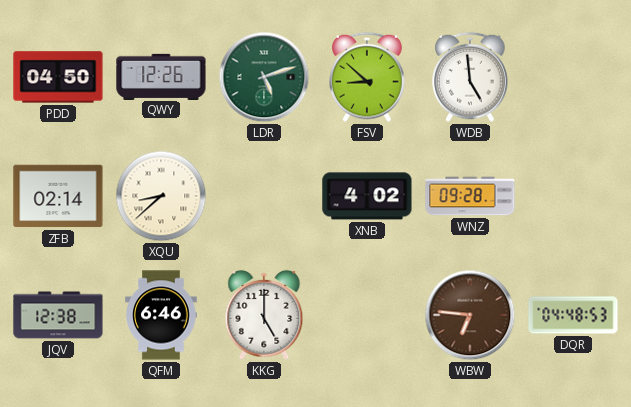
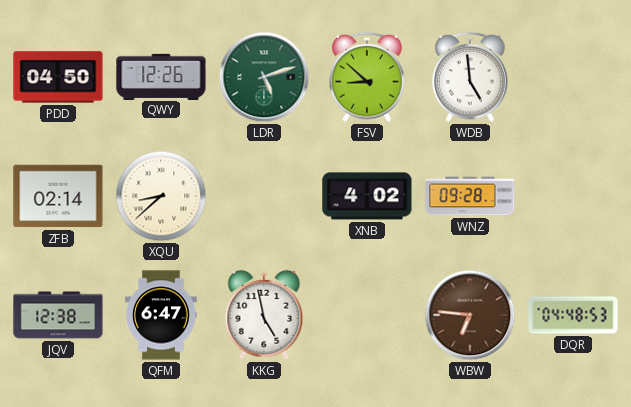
QFM: 6:46 -> 6:47
KKG: 5:00 -> 4:58
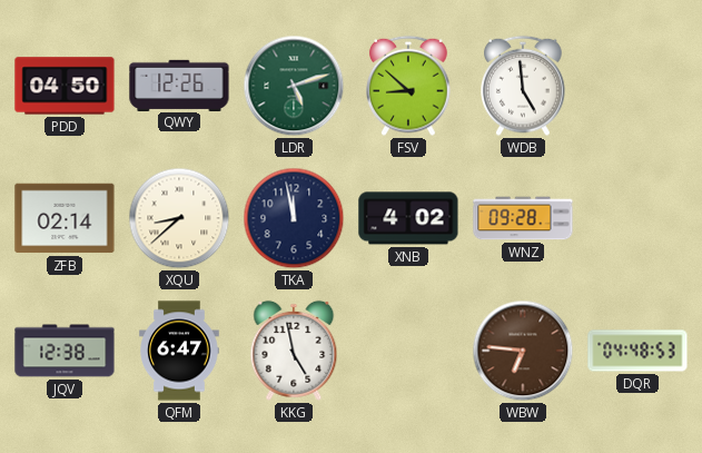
TKA: none -> 11:58
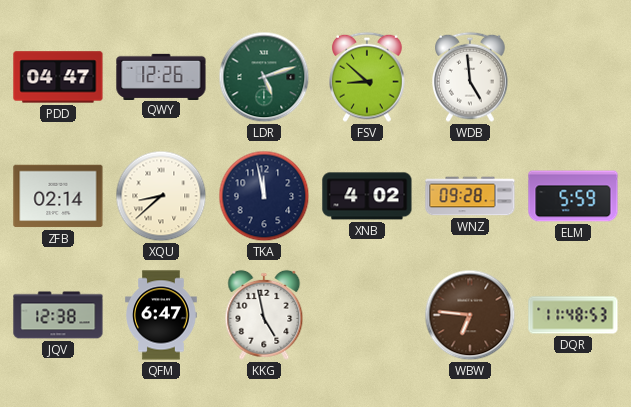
PDD: 04:50 -> 04:47
ELM: none -> 5:59
DQR: 04:48 -> 11:48
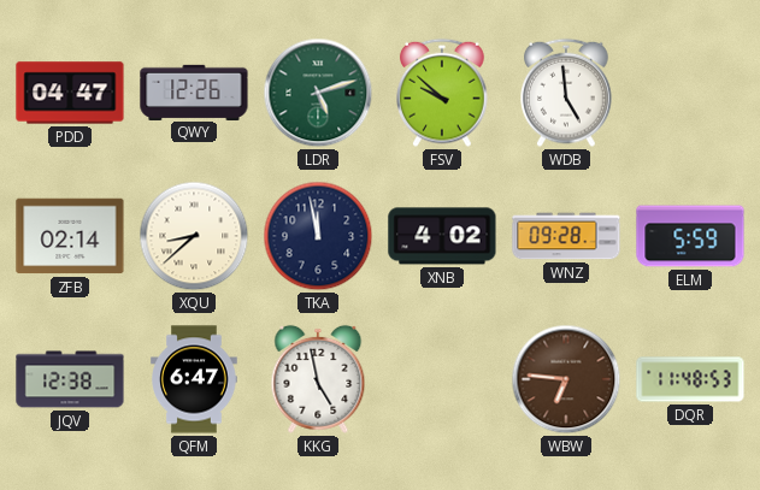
FSV: 8:52 -> 9:52
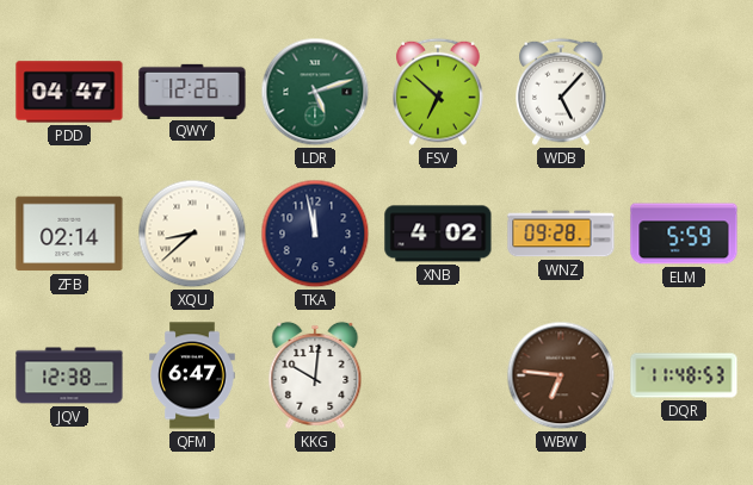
FSV: 9:52 -> 6:52
WDB: 4:59 -> 5:07
KKG: 4:58 -> 10:01
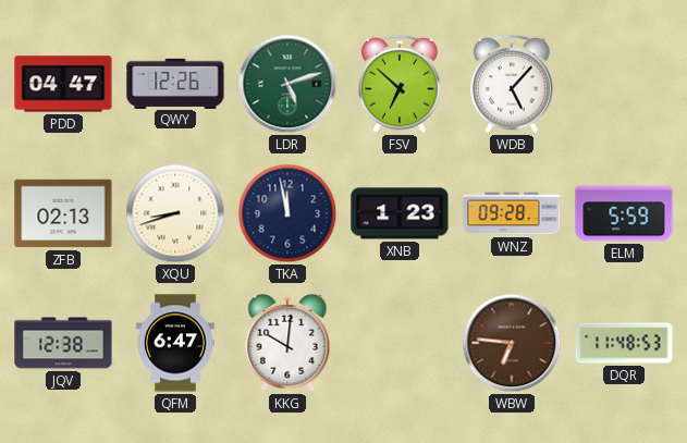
ZFB: 02:14 -> 02:13
XQU: 8:38 -> 8:42
XNB: 4:02 -> 1:23
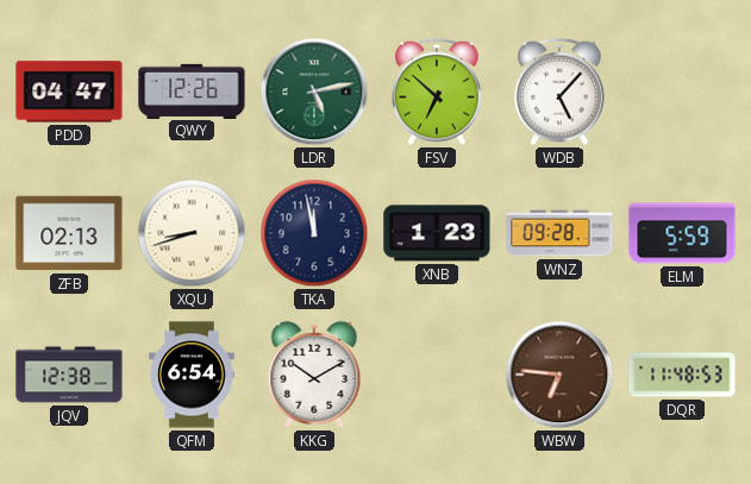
LDR: 5:12 -> 5:13
QFM: 6:47 -> 6:54
KKG: 10:01 -> 10:10
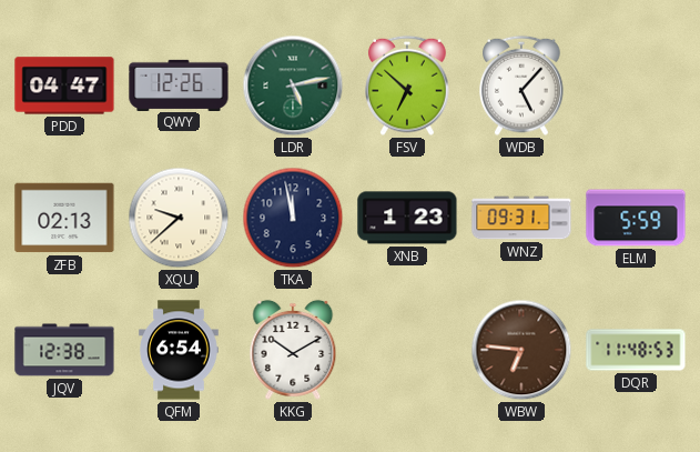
XQU: 8:42 -> 9:38
WNZ: 09:28 -> 09:31
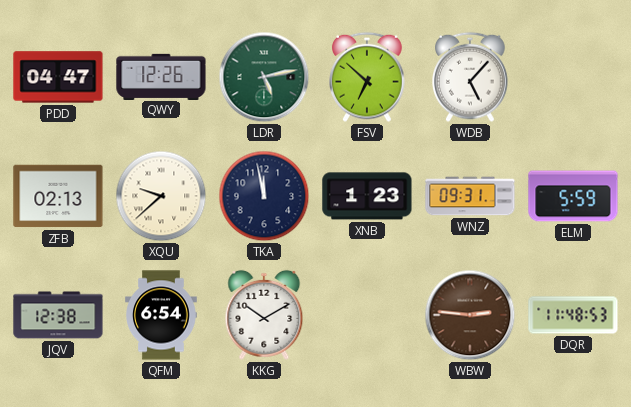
WBW: 6:46 -> 2:46
